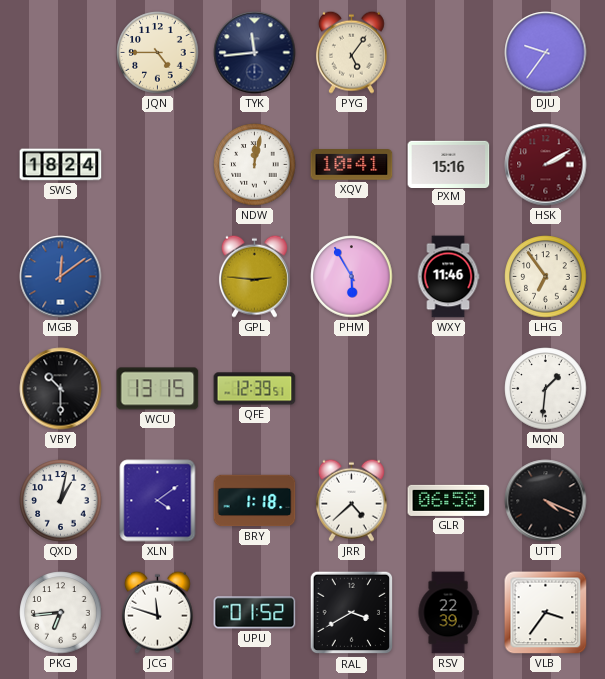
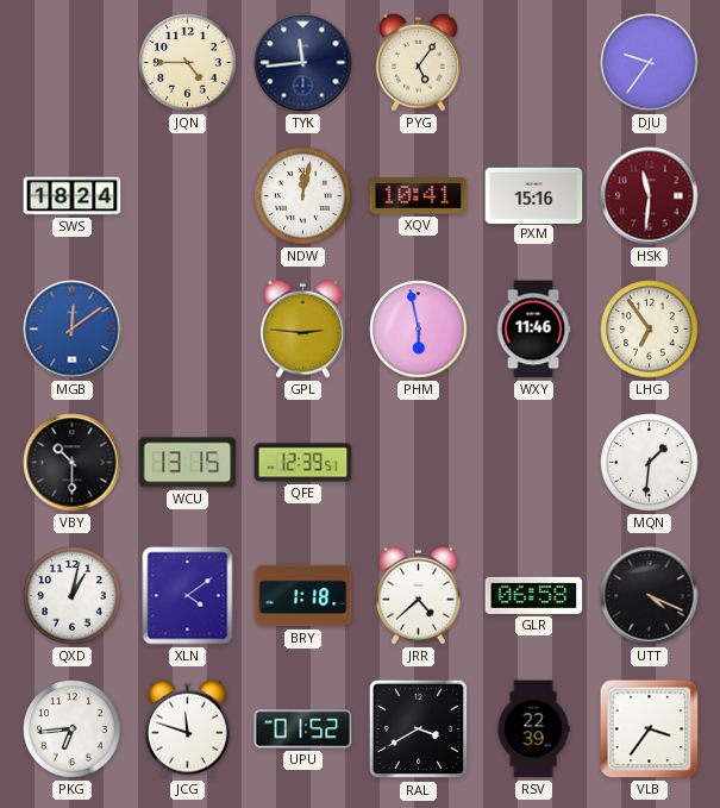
HSK: 2:10 -> 11:31
PHM: 5:55 -> 5:58
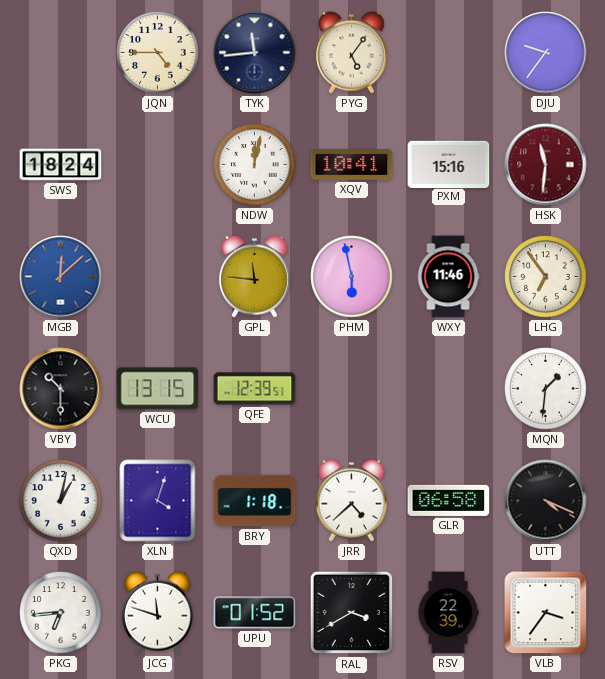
MGB: 12:09 -> 12:08
GPL: 2:46 -> 11:46
XLN: 4:09 -> 4:03
